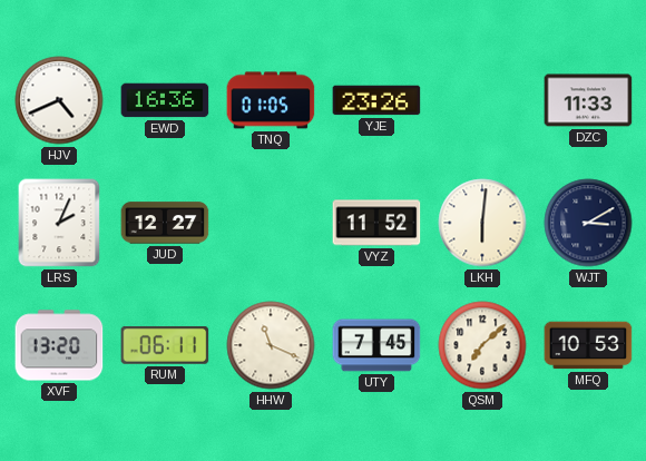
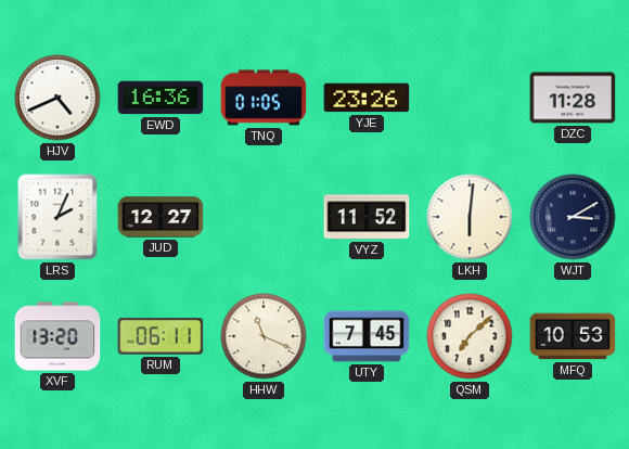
DZC: 11:33 -> 11:28
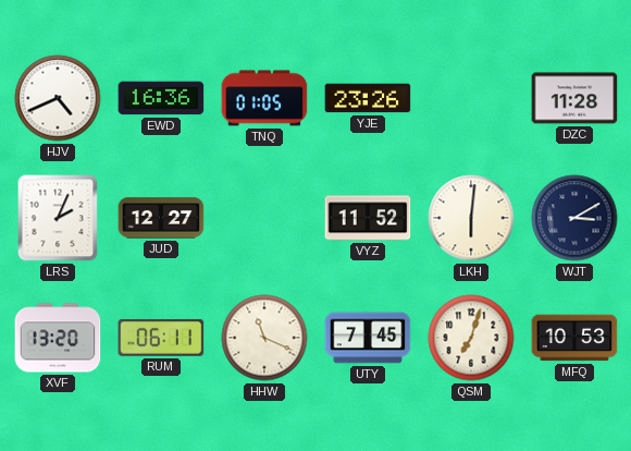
QSM: 7:08 -> 7:03
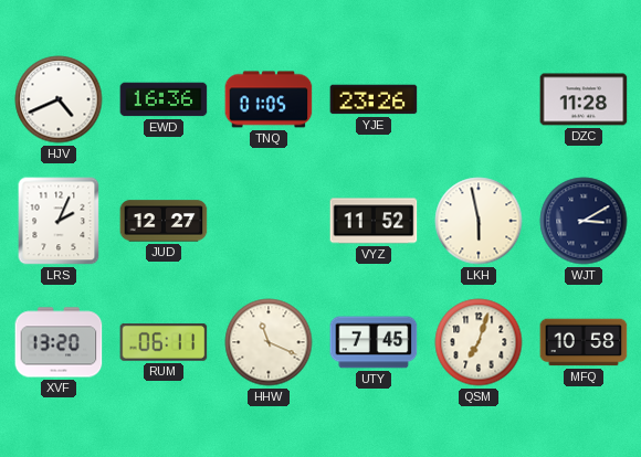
LKH: 6:01 -> 5:58
MFQ: 10:53 -> 10:58
